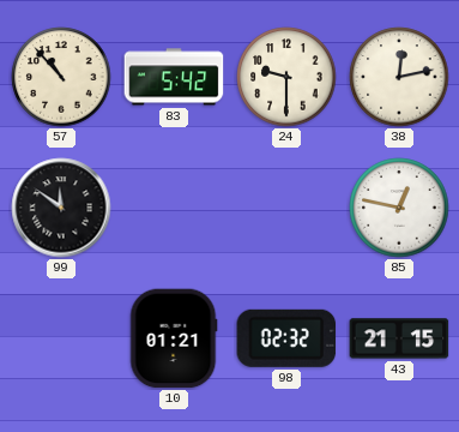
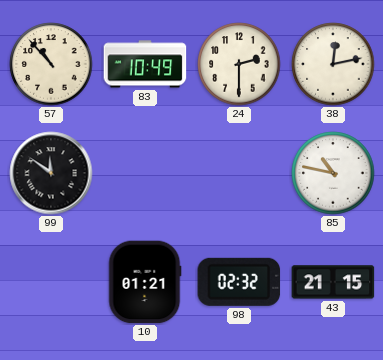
83: 5:42 -> 10:49
24: 9:30 -> 2:30
85: 12:47 -> 10:47
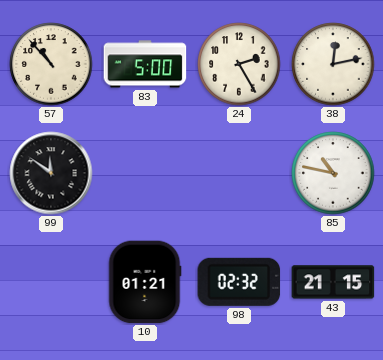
83: 10:49 -> 5:00
24: 2:30 -> 2:25
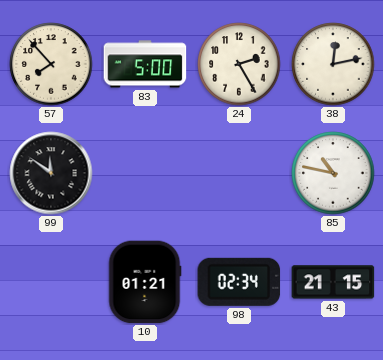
57: 10:53 -> 7:53
98: 02:32 -> 02:34
